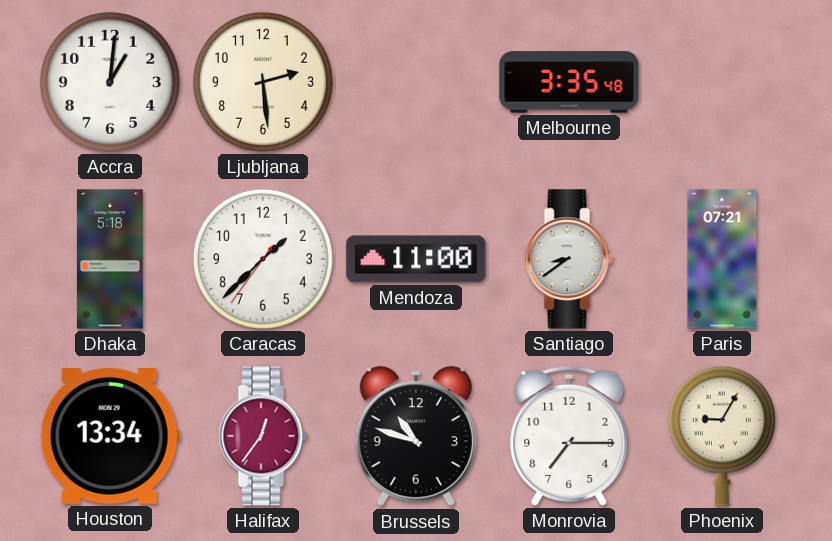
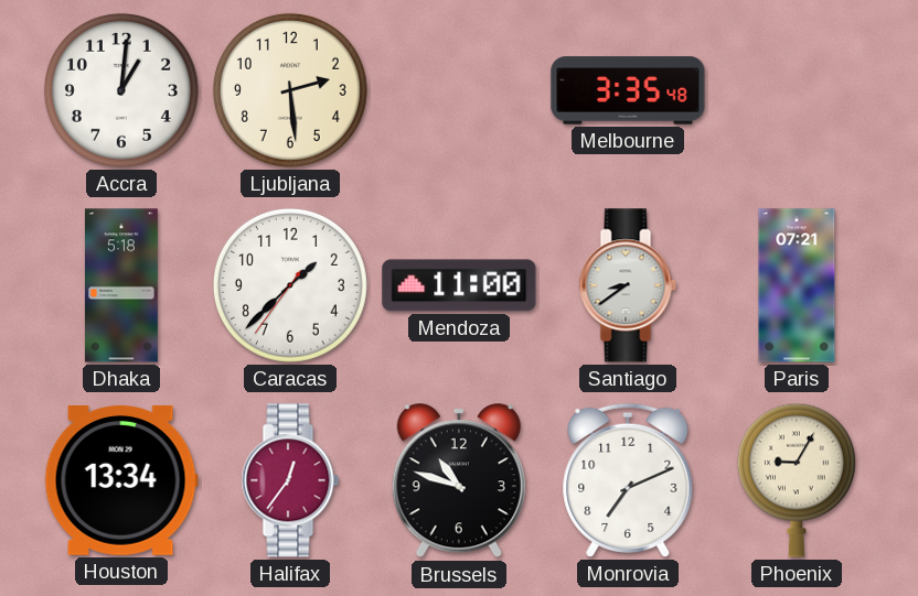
Monrovia: 7:15 -> 7:11
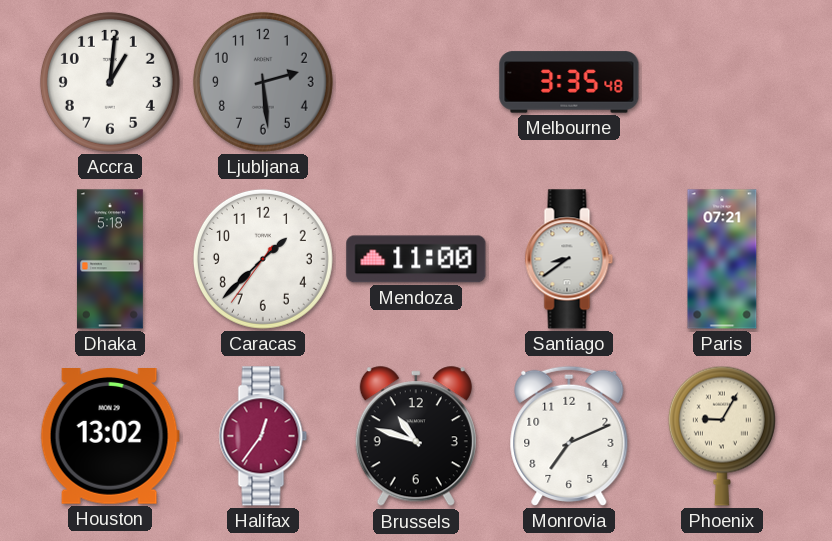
Ljubljana dial: cream -> grey
Houston: 13:34 -> 13:02
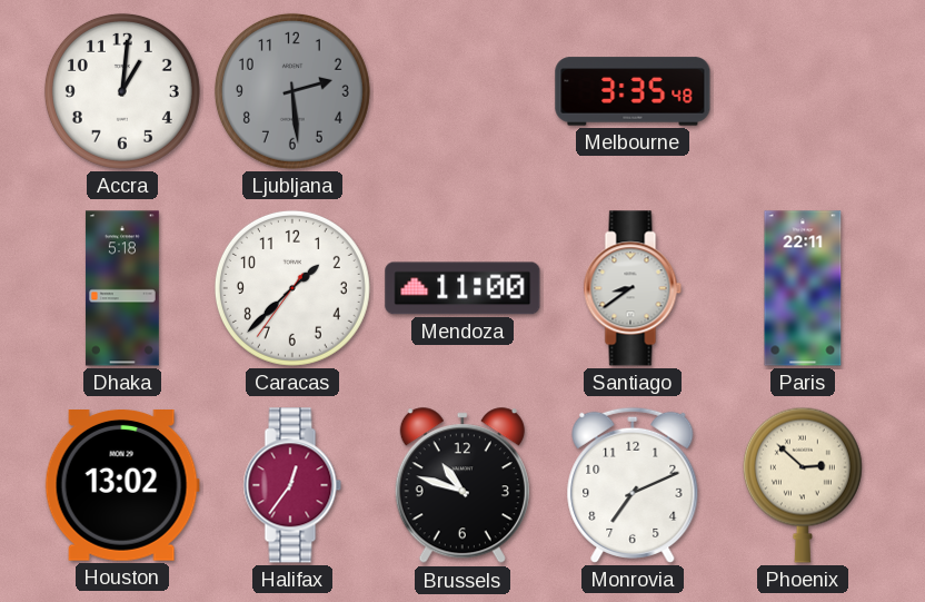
Paris: 07:21 -> 22:11
Phoenix: 9:05 -> 2:52
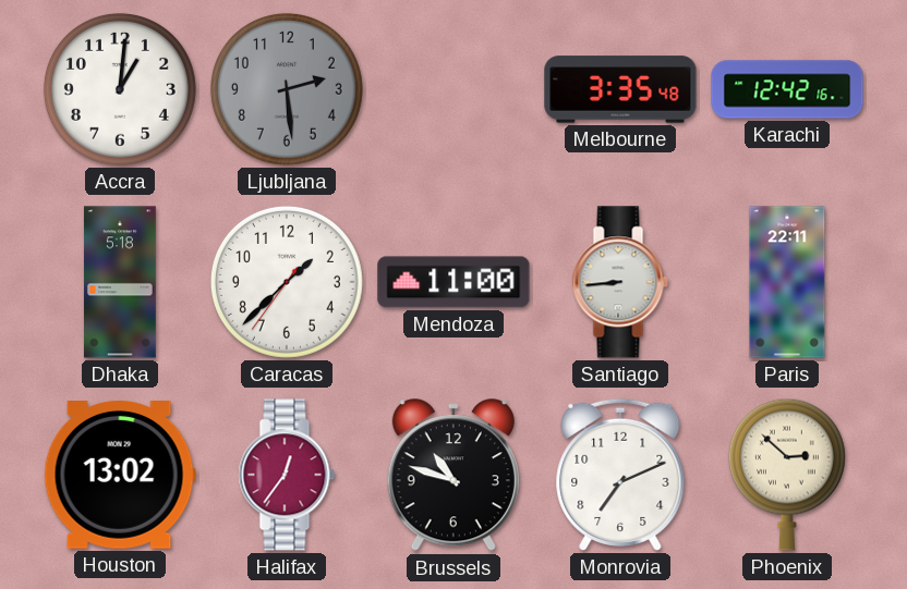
Karachi: none -> 12:42
Santiago: 8:39 -> 8:44
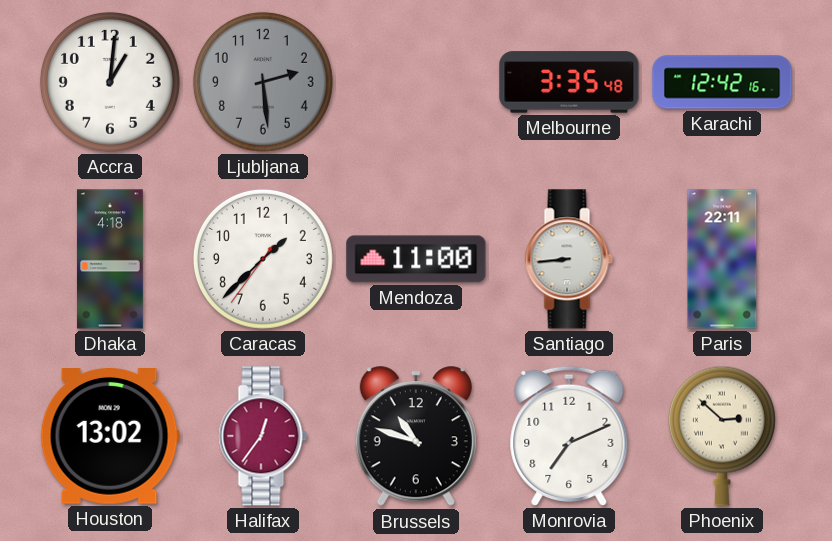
Dhaka: 5:18 -> 4:18
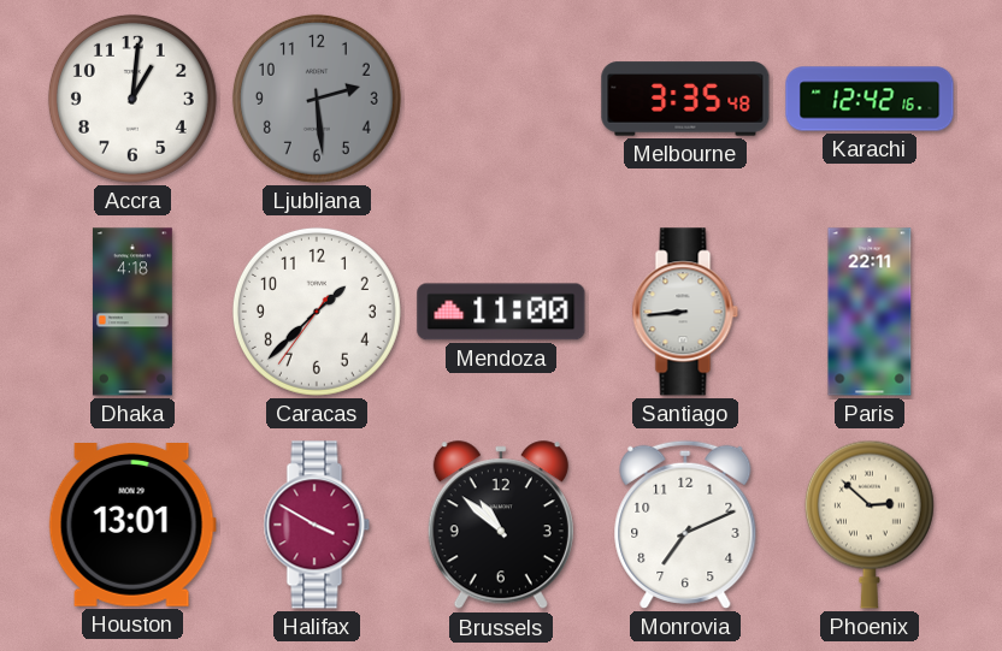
Houston: 13:02 -> 13:01
Halifax: 12:36 -> 3:50
Brussels: 10:48 -> 10:52
